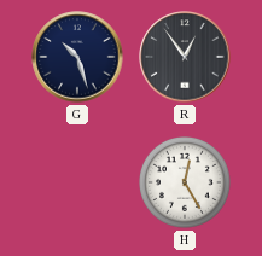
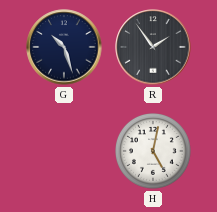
R: 12:54 -> 1:54
H: 12:25 -> 5:02
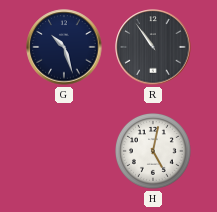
R: 1:54 -> 10:54
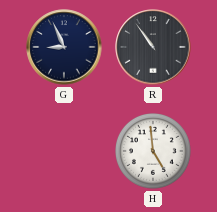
G: 10:27 -> 8:56
H: 5:02 -> 4:59
